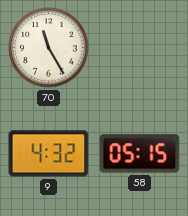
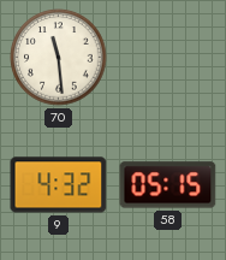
70: 11:25 -> 11:29
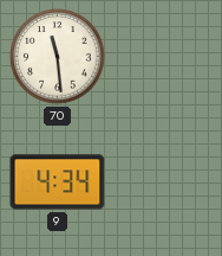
9: 4:32 -> 4:34
58: 05:15 -> none
